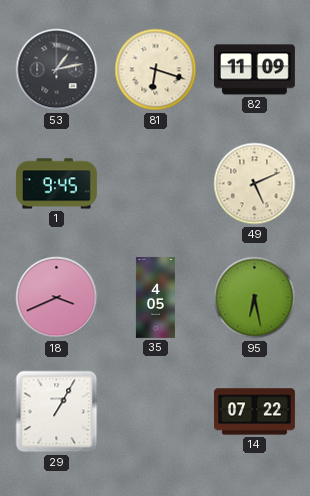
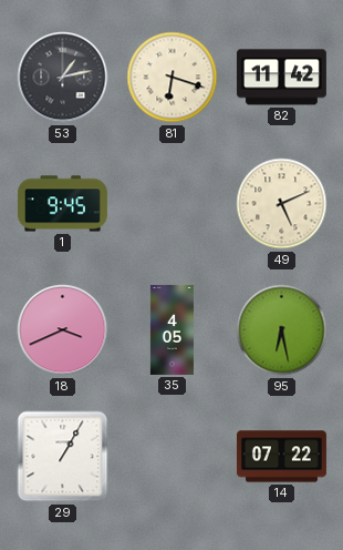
82: 11:09 -> 11:42
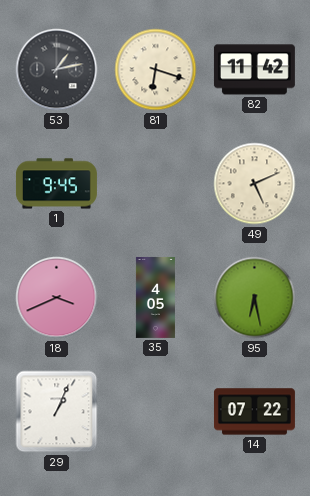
29: 1:05 -> 1:04
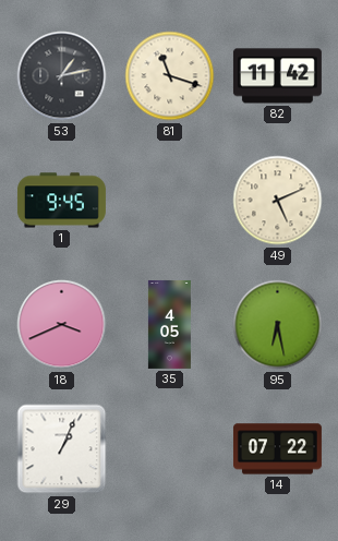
81: 6:18 -> 11:18
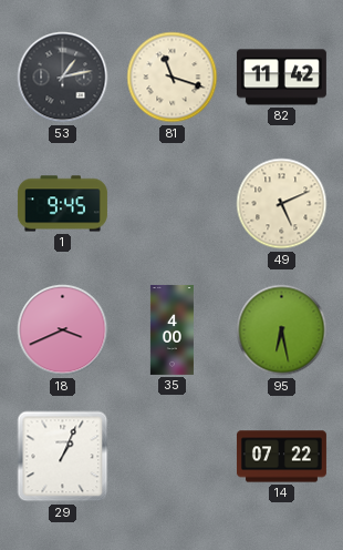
35: 4:05 -> 4:00
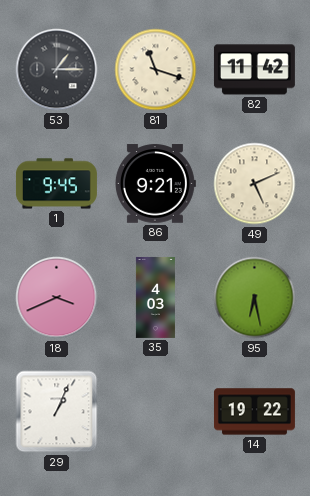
53: 1:13 -> 1:15
86: none -> 9:21
35: 4:00 -> 4:03
14: 07:22 -> 19:22
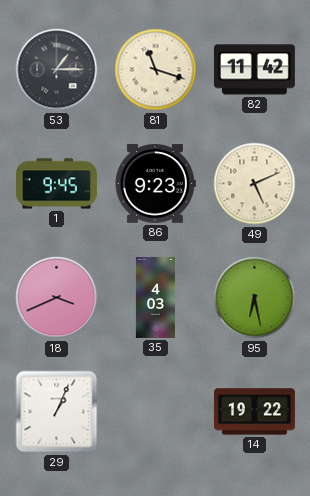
86: 9:21 -> 9:23
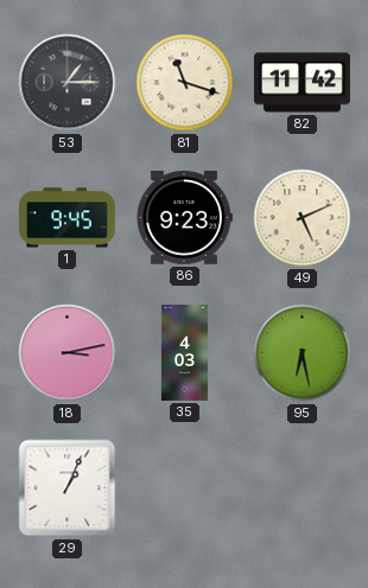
18: 3:41 -> 3:13
14: 19:22 -> none
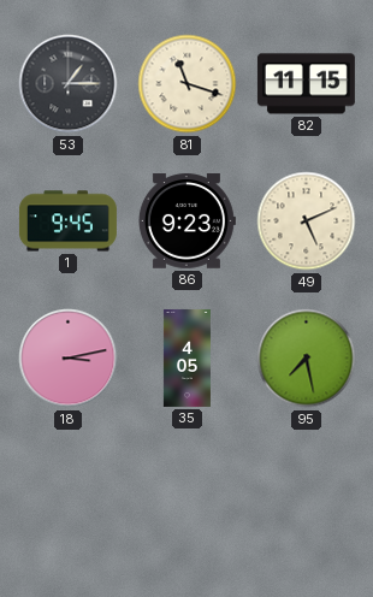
82: 11:42 -> 11:15
35: 4:03 -> 4:05
95: 6:28 -> 7:28
29: 1:04 -> none
